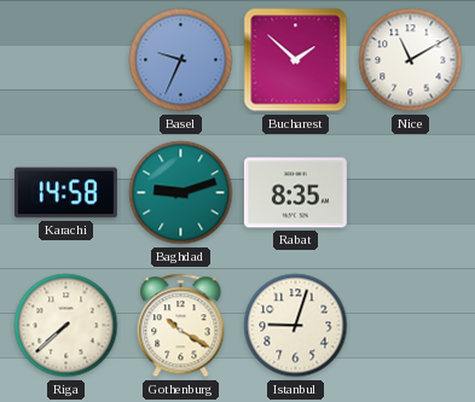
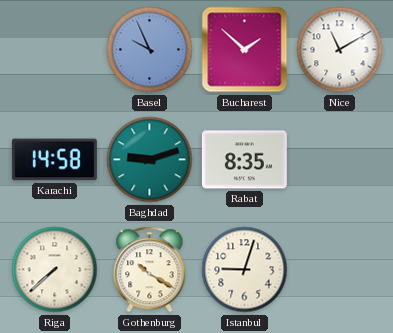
Basel: 9:34 -> 9:56
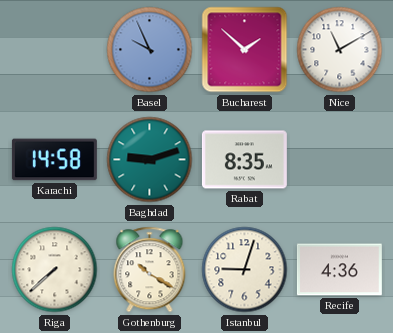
Recife: none -> 4:36
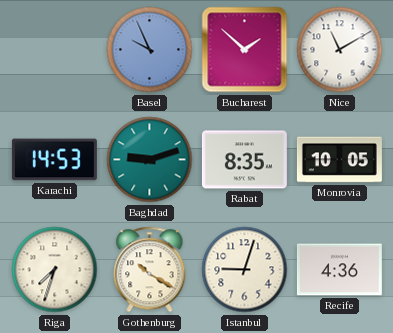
Karachi: 14:58 -> 14:53
Monrovia: none -> 10:05
Riga: 7:38 -> 7:33
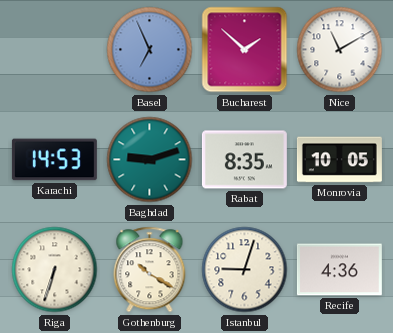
Basel: 9:56 -> 6:56
Riga: 7:33 -> 6:33
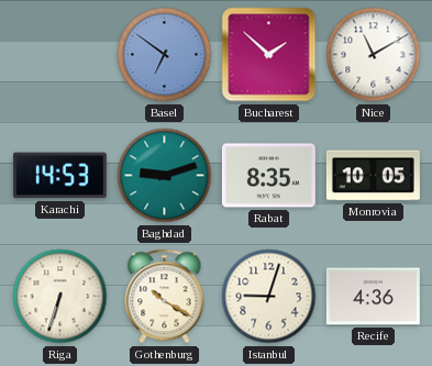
Basel: 6:56 -> 6:51
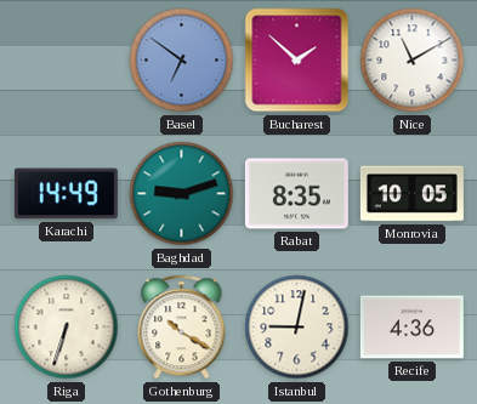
Karachi: 14:53 -> 14:49
Istanbul: 9:03 -> 9:02
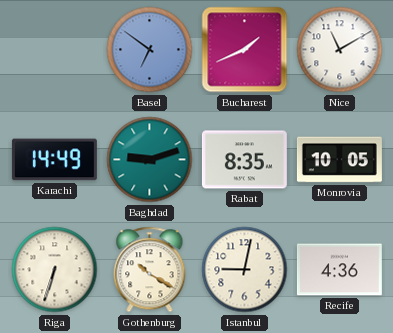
Bucharest: 1:52 -> 1:41
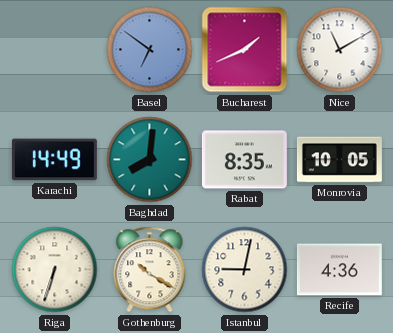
Baghdad: 9:12 -> 8:01
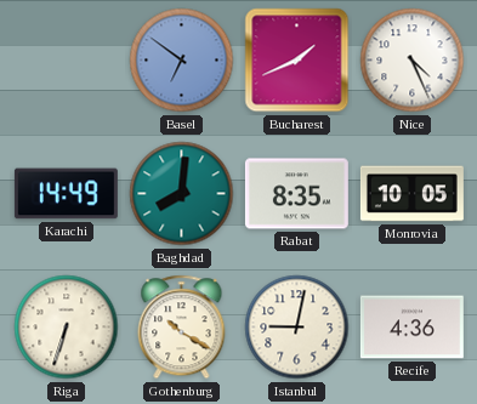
Nice: 11:10 -> 4:26
